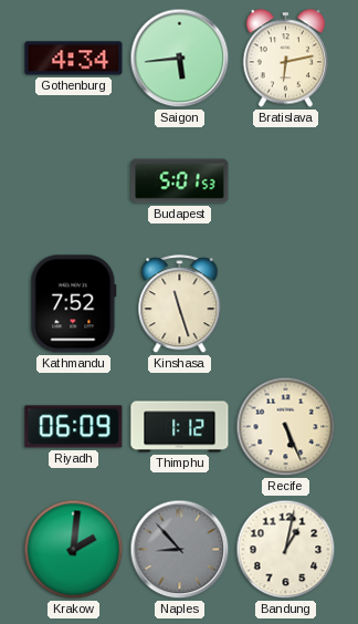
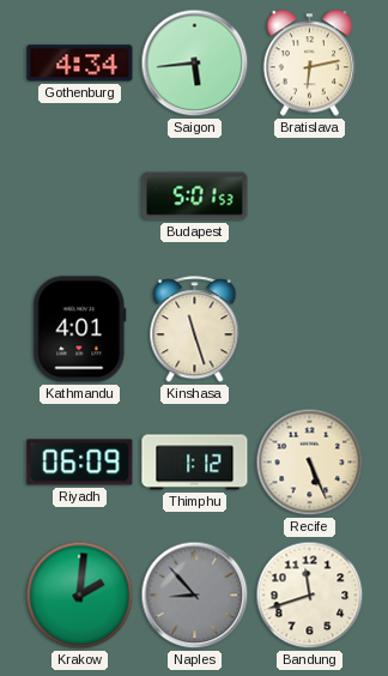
Kathmandu: 7:52 -> 4:01
Bandung: 1:02 -> 11:42
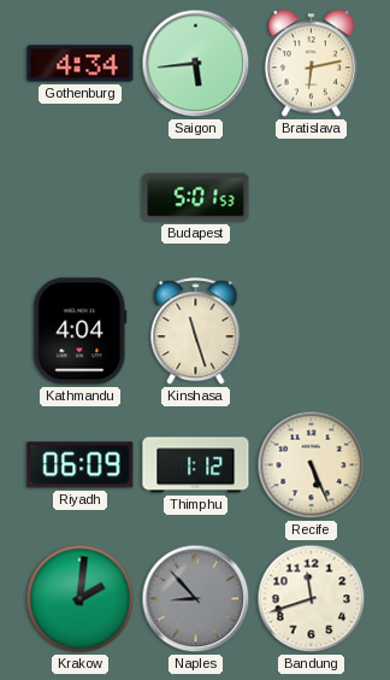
Kathmandu: 4:01 -> 4:04
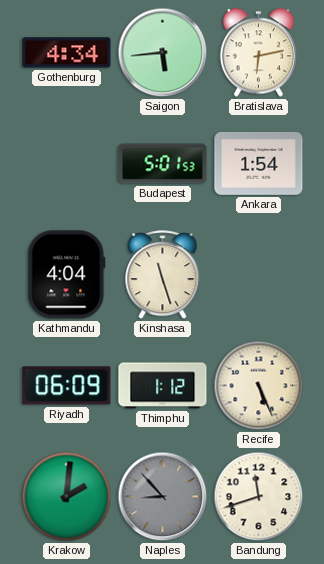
Ankara: none -> 1:54
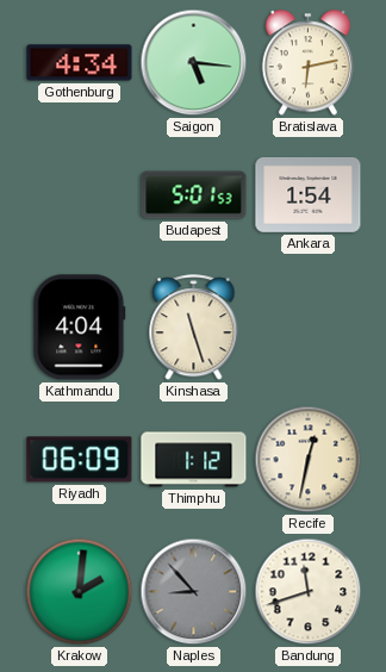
Saigon: 5:44 -> 5:16
Recife: 5:26 -> 12:32
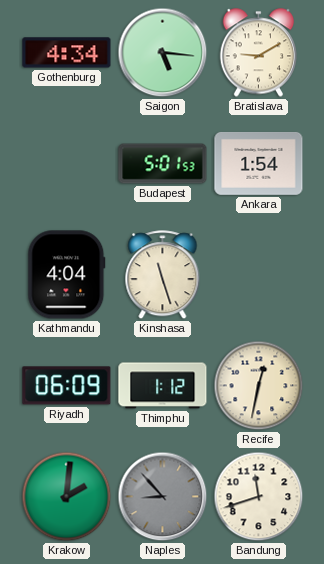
Bratislava: 6:13 -> 9:10
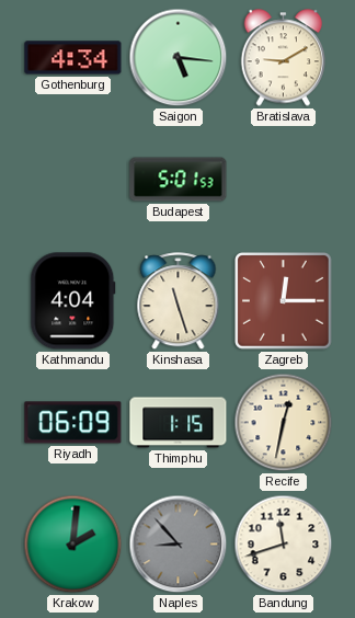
Ankara: 1:54 -> none
Zagreb: none -> 12:15
Thimphu: 1:12 -> 1:15
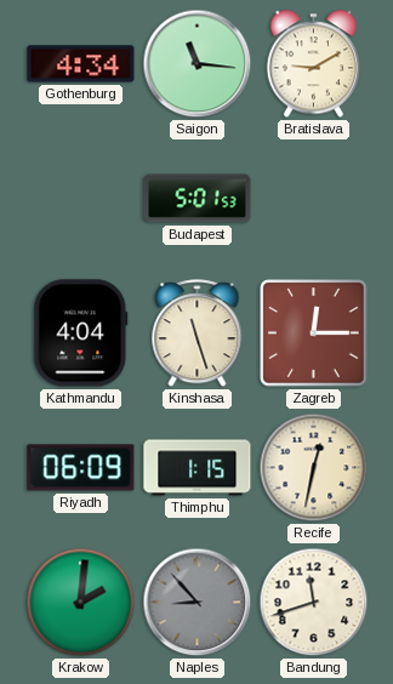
Saigon: 5:16 -> 11:16
